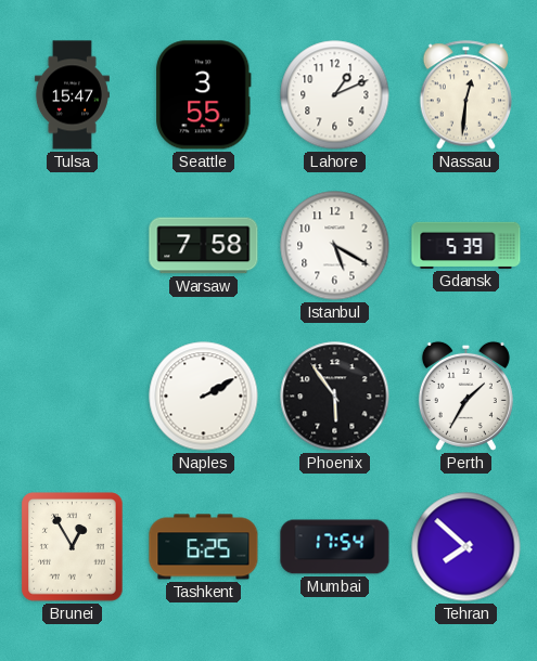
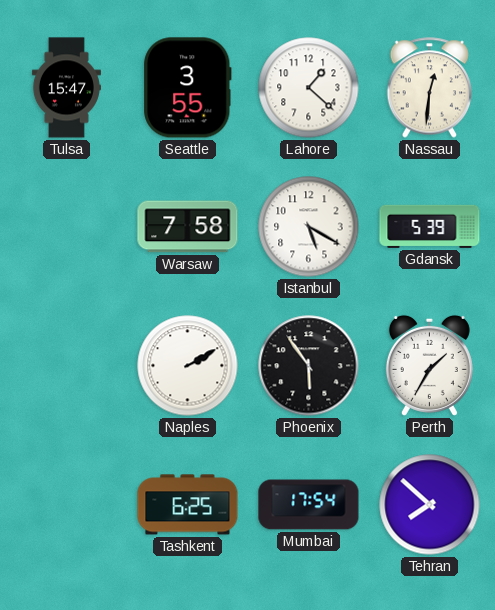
Lahore: 1:11 -> 1:22
Brunei: 12:55 -> none
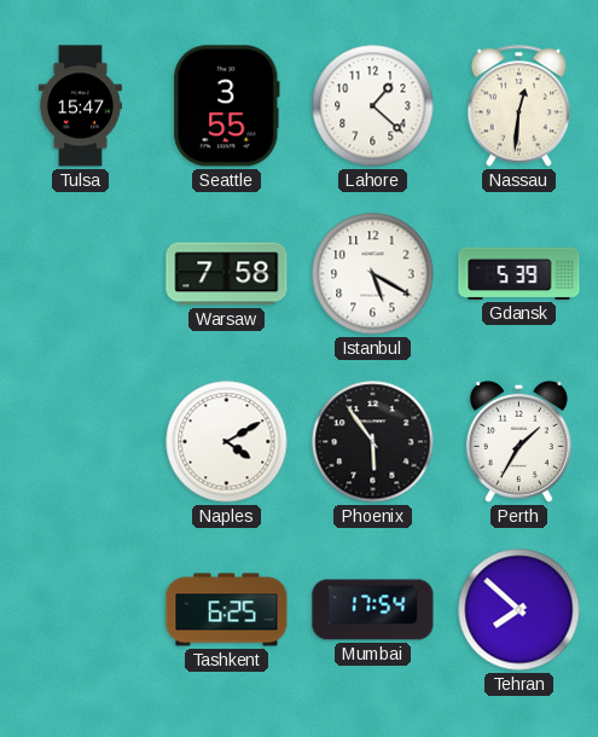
Naples: 2:10 -> 4:10
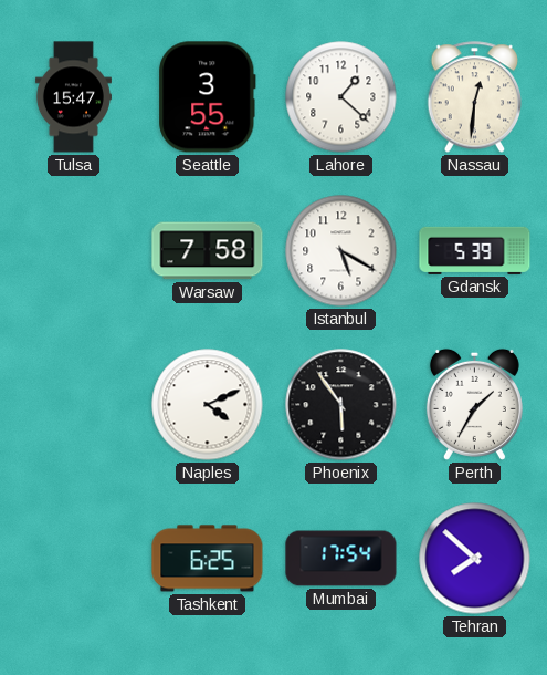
Naples: 4:10 -> 4:11
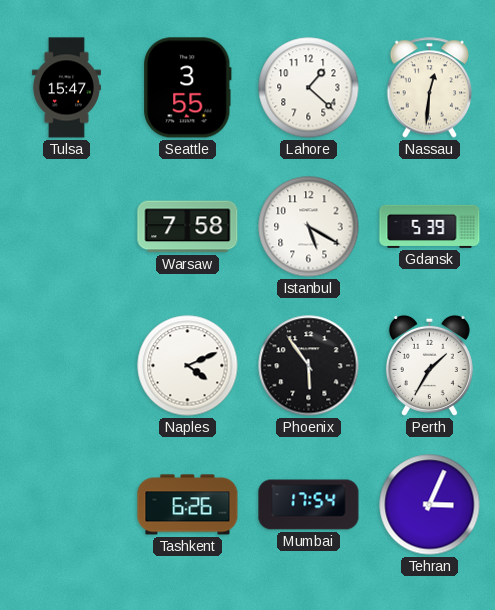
Tashkent: 6:25 -> 6:26
Tehran: 7:52 -> 3:04
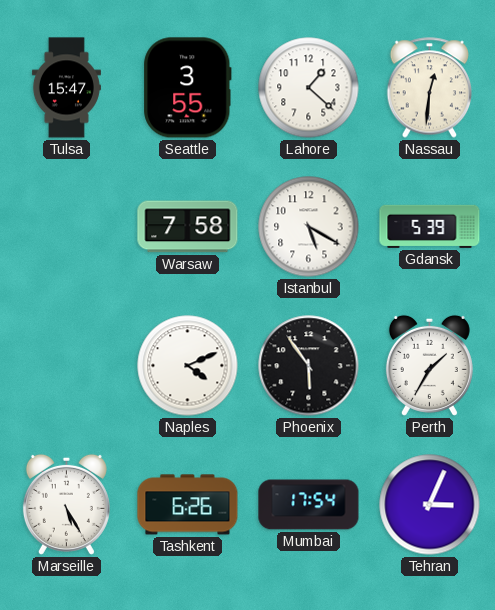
Marseille: none -> 5:25
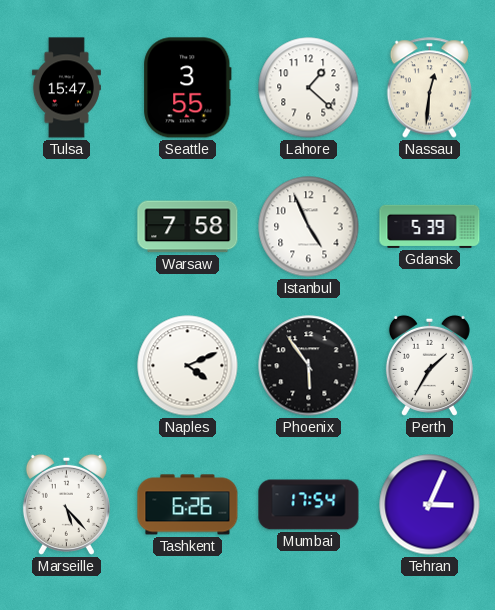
Istanbul: 5:20 -> 4:56
Marseille: 5:25 -> 5:23
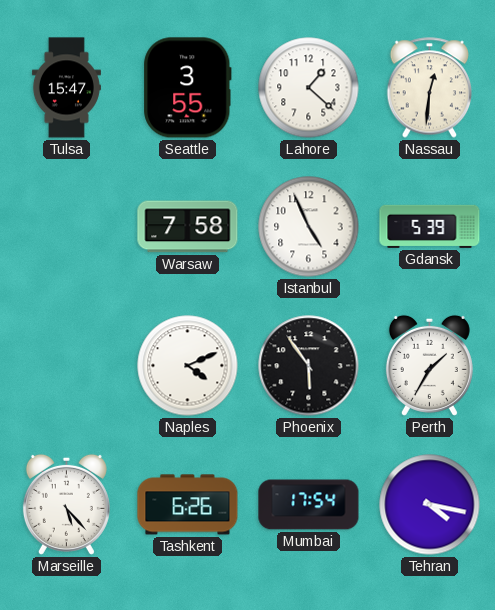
Tehran: 3:04 -> 4:17
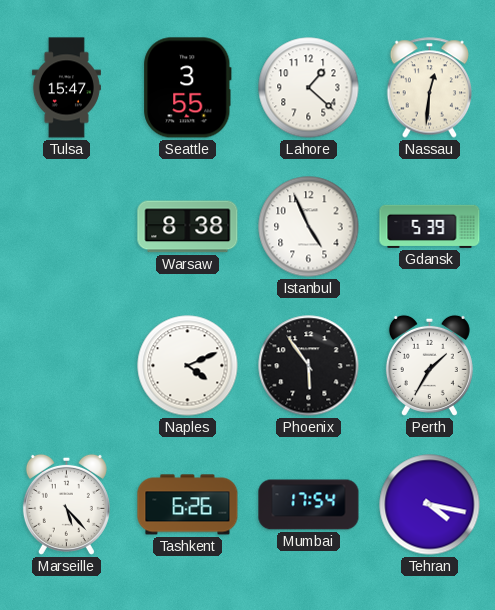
Warsaw: 7:58 -> 8:38
